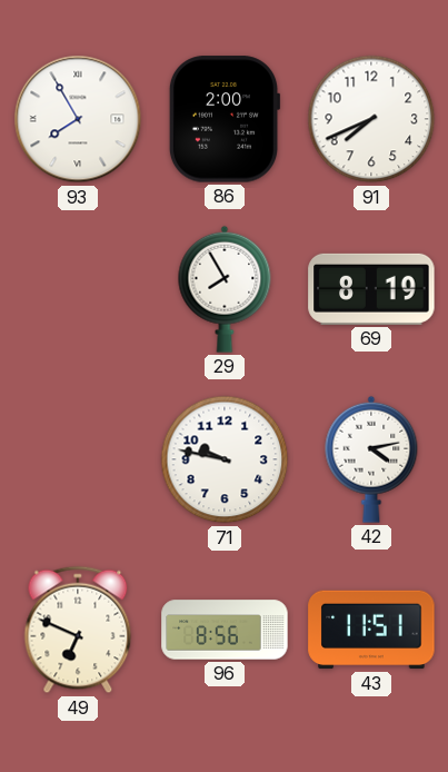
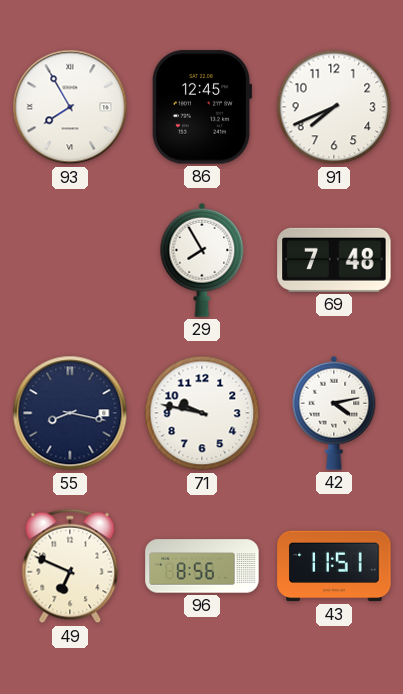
86: 2:00 -> 12:45
69: 8:19 -> 7:48
55: none -> 8:17
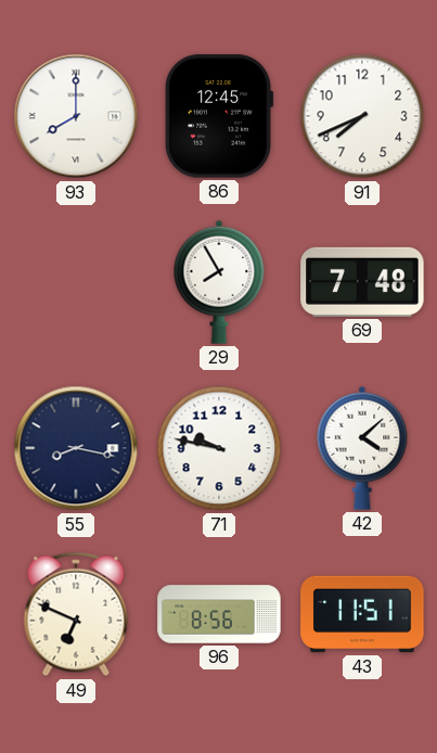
93: 7:55 -> 8:00
42: 4:13 -> 4:08
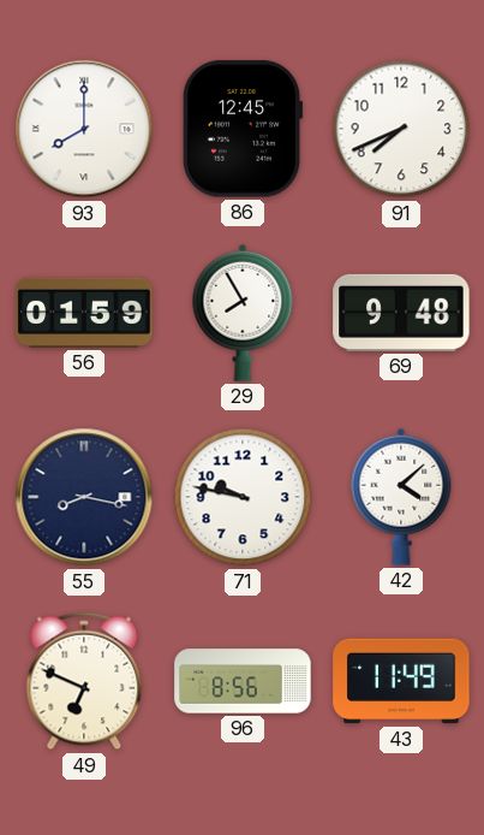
56: none -> 01:59
69: 7:48 -> 9:48
43: 11:51 -> 11:49
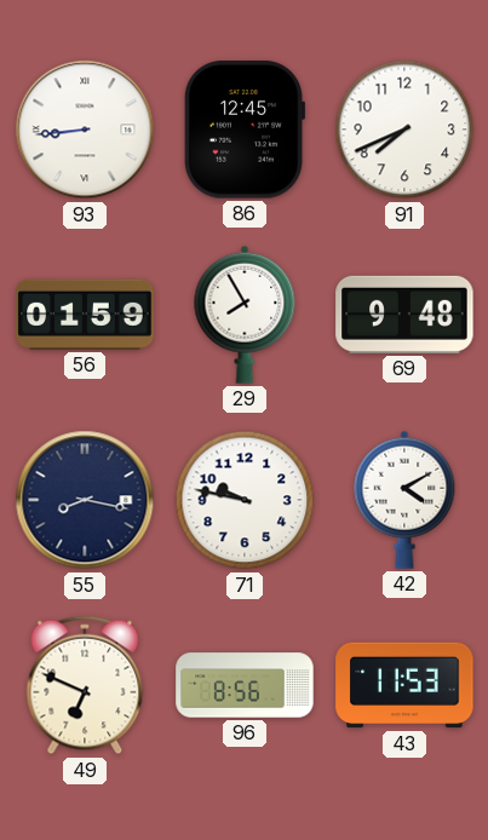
93: 8:00 -> 8:44
42: 4:08 -> 4:10
43: 11:49 -> 11:53
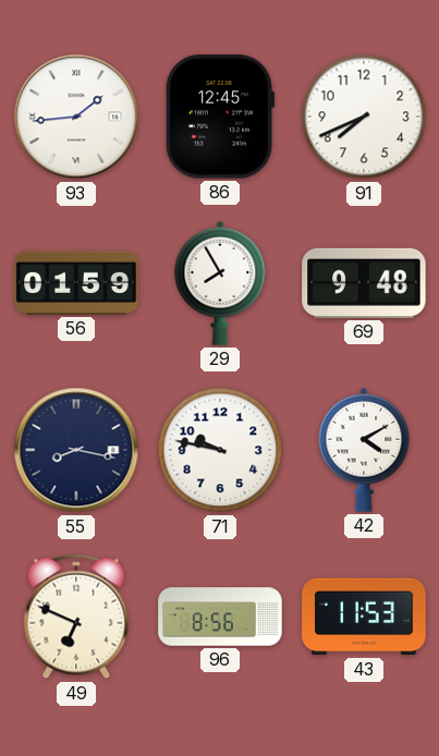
93: 8:44 -> 1:44
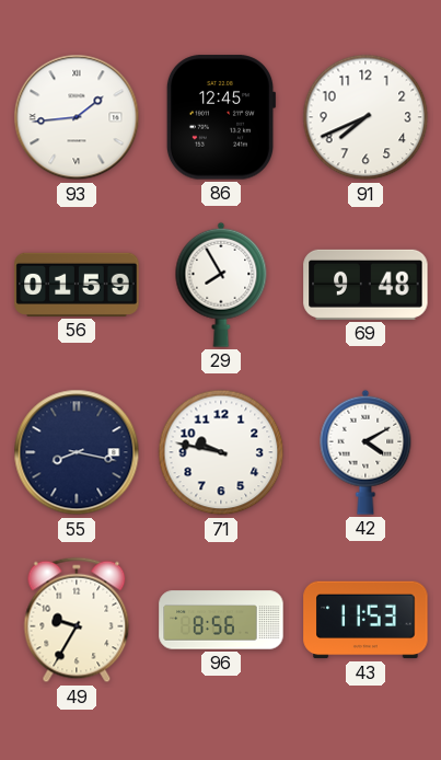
49: 6:49 -> 9:35
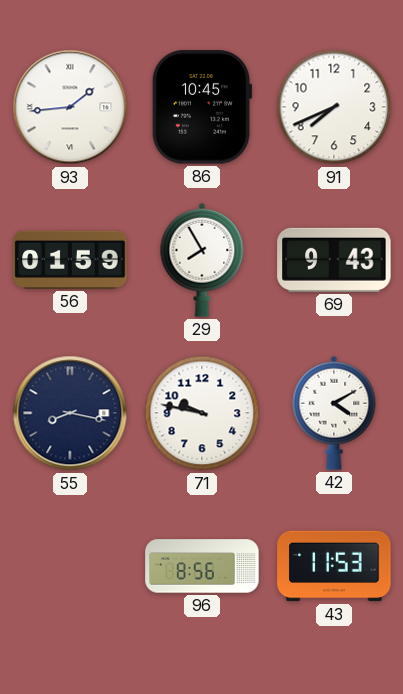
86: 12:45 -> 10:45
69: 9:48 -> 9:43
49: 9:35 -> none
